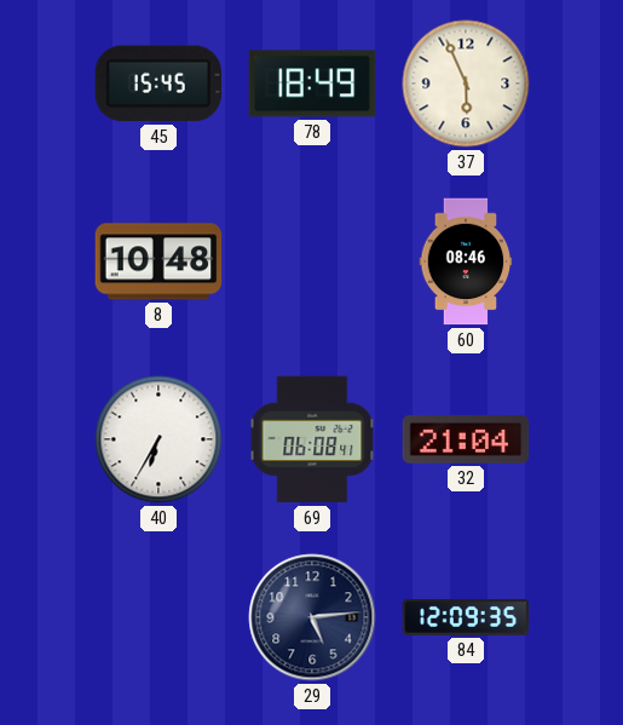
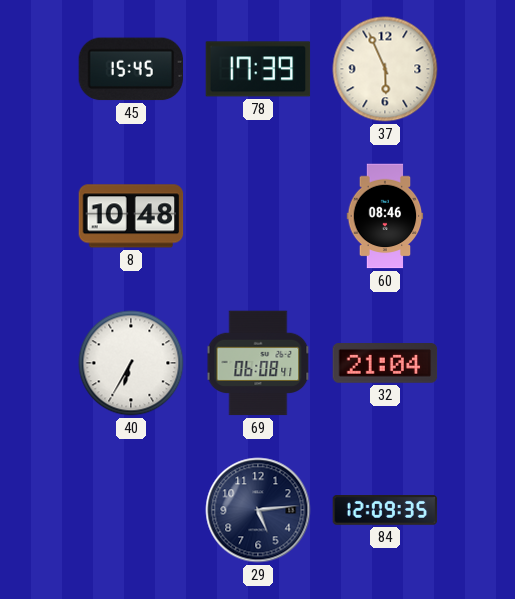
78: 18:49 -> 17:39
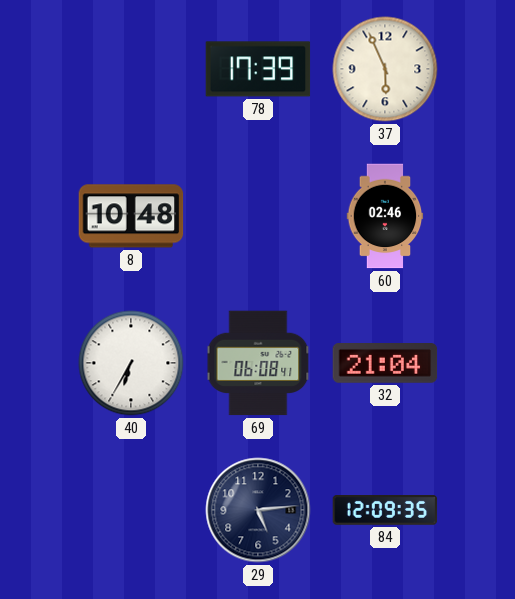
45: 15:45 -> none
60: 08:46 -> 02:46
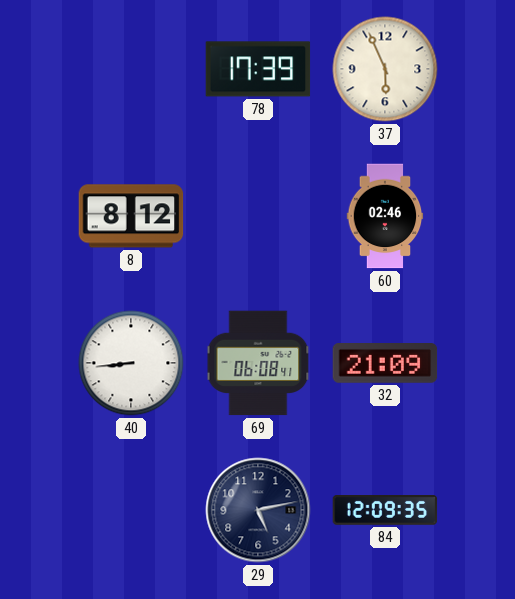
8: 10:48 -> 8:12
40: 6:35 -> 8:44
32: 21:04 -> 21:09
29: 5:14 -> 5:13
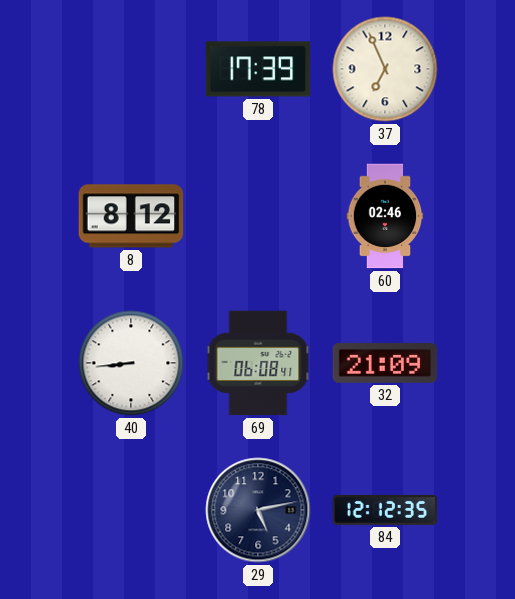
37: 5:56 -> 6:56
84: 12:09 -> 12:12
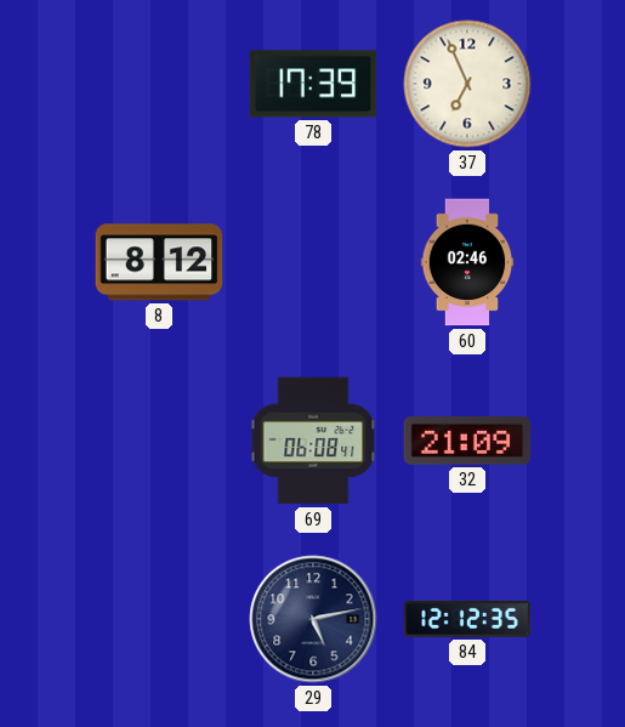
40: 8:44 -> none
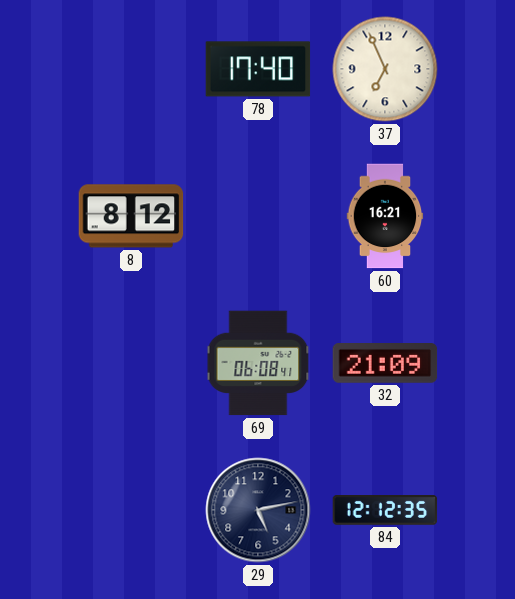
78: 17:39 -> 17:40
60: 02:46 -> 16:21
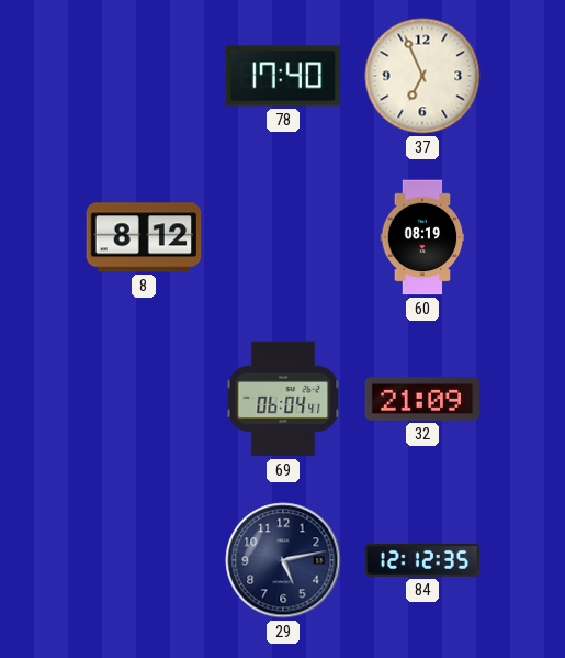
60: 16:21 -> 08:19
69: 06:08 -> 06:04
